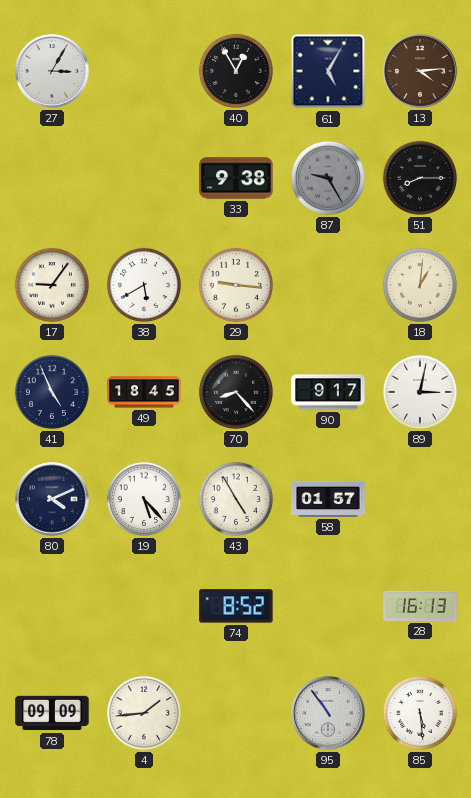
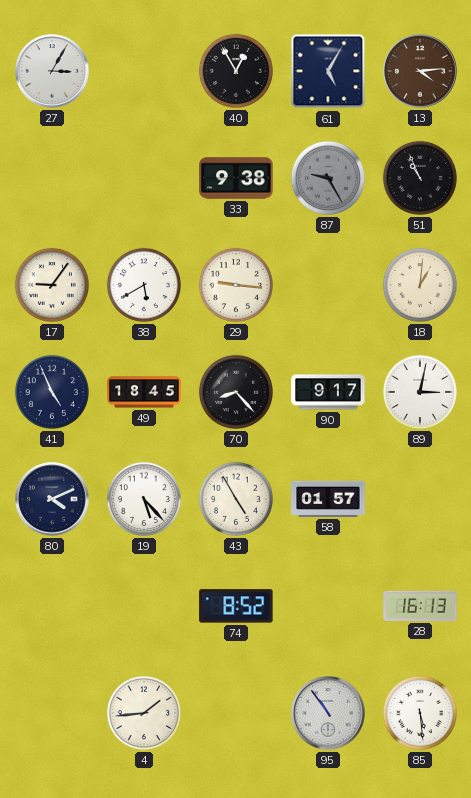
51: 8:15 -> 10:56
78: 09:09 -> none
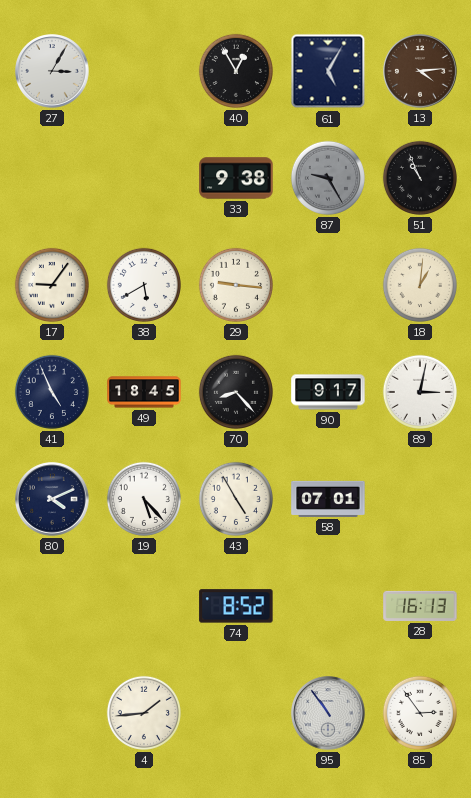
58: 01:57 -> 07:01
85: 5:29 -> 2:54
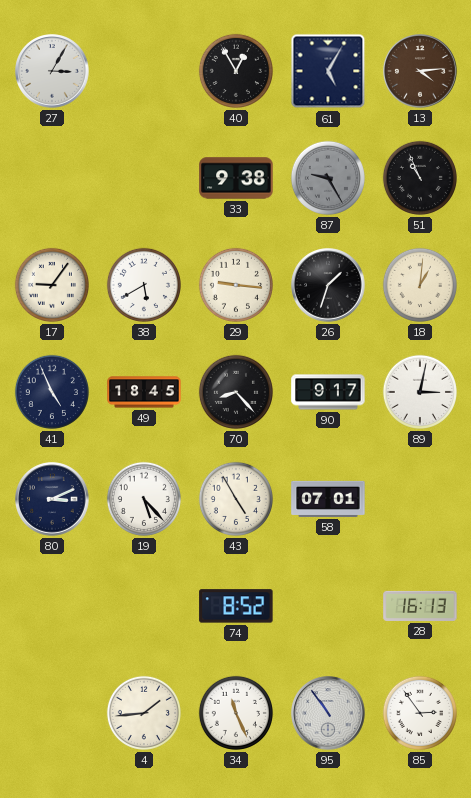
26: none -> 1:33
80: 4:11 -> 3:11
34: none -> 11:26
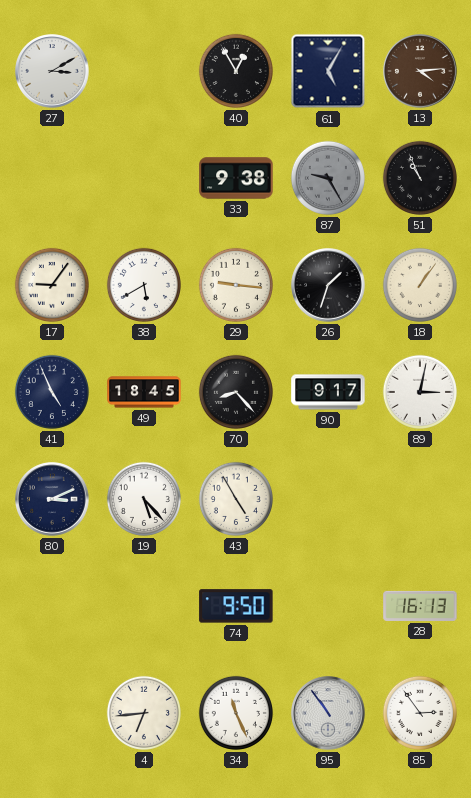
27: 3:05 -> 3:10
18: 1:01 -> 1:06
58: 07:01 -> none
74: 8:52 -> 9:50
4: 1:44 -> 6:44
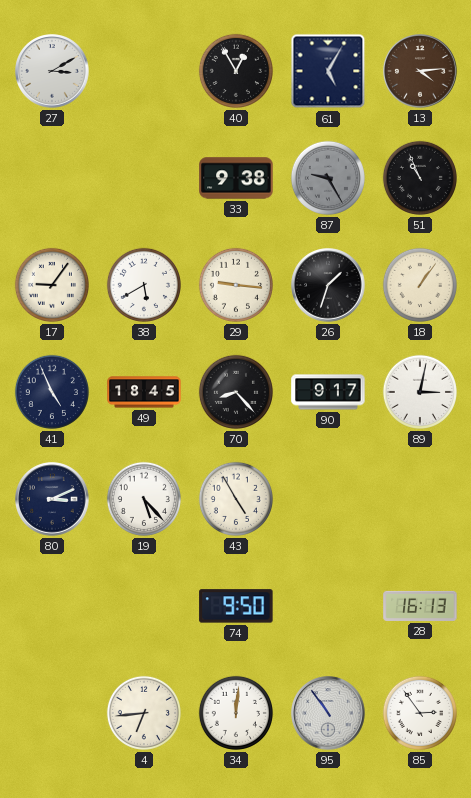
34: 11:26 -> 12:01
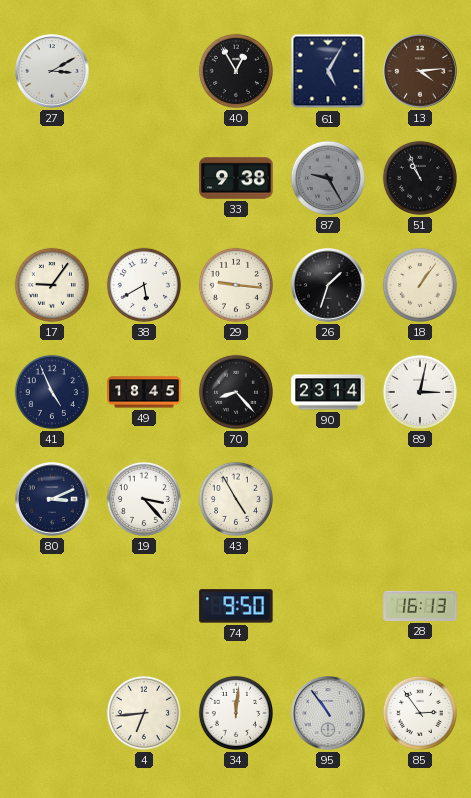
90: 9:17 -> 23:14
19: 5:23 -> 3:23
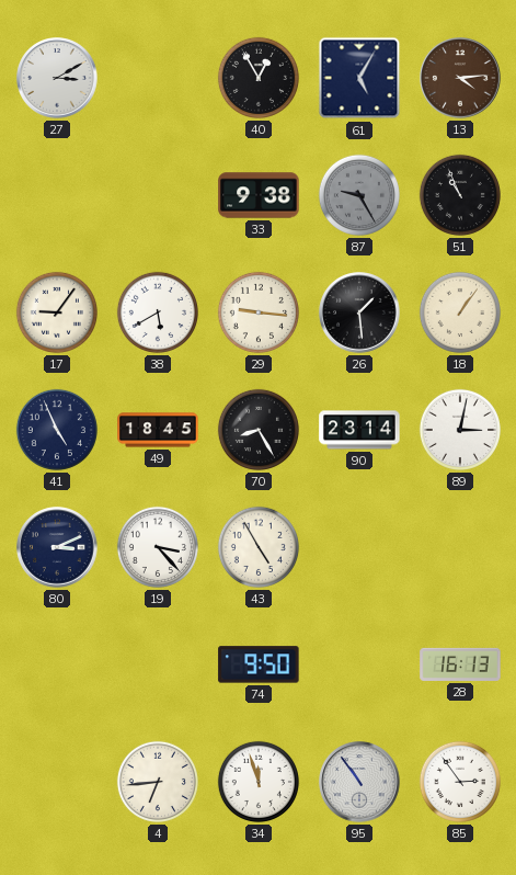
26: 1:33 -> 1:29
70: 8:23 -> 8:25
34: 12:01 -> 11:57
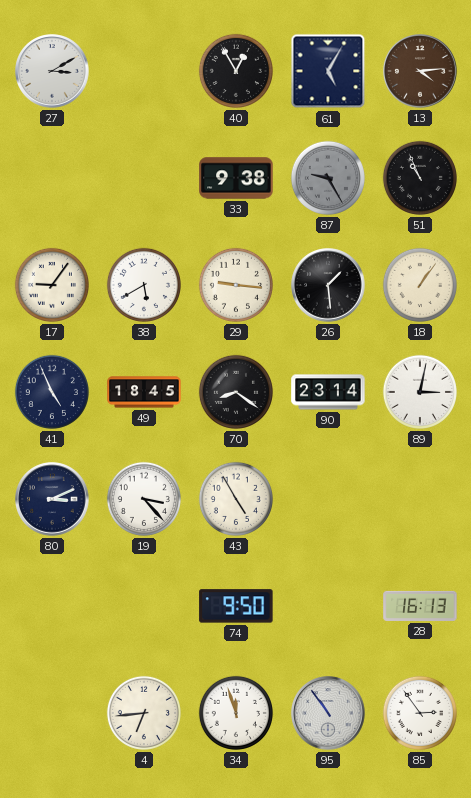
70: 8:25 -> 8:21
